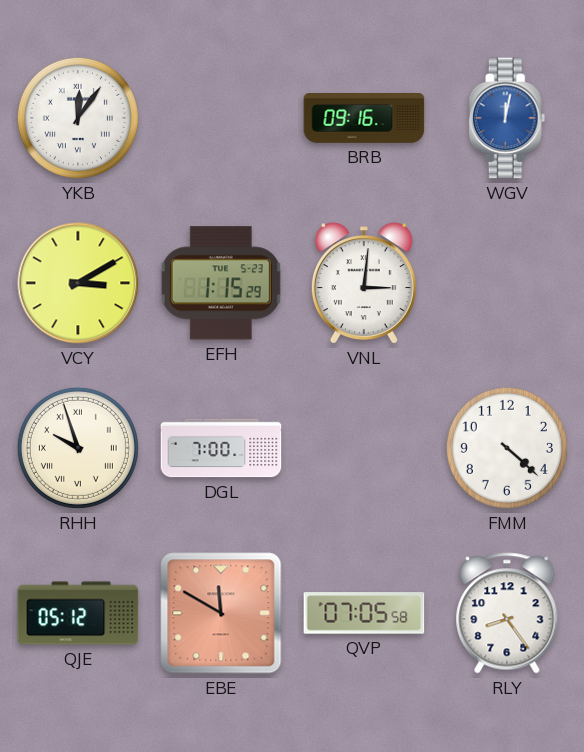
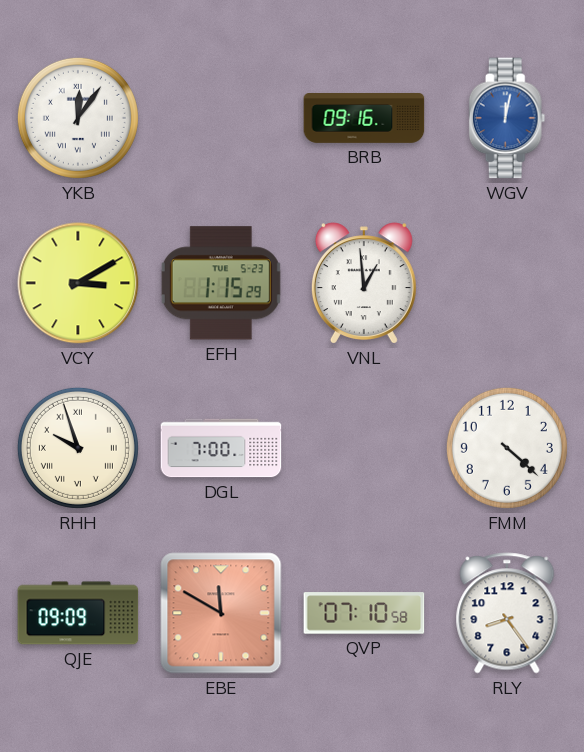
VNL: 3:01 -> 12:59
QJE: 05:12 -> 09:09
QVP: 07:05 -> 07:10
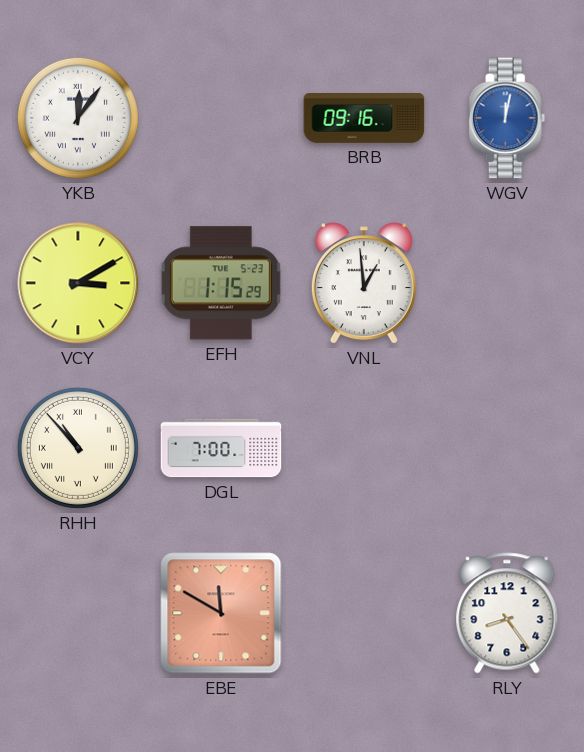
RHH: 9:57 -> 10:53
FMM: 4:22 -> none
QJE: 09:09 -> none
QVP: 07:10 -> none
